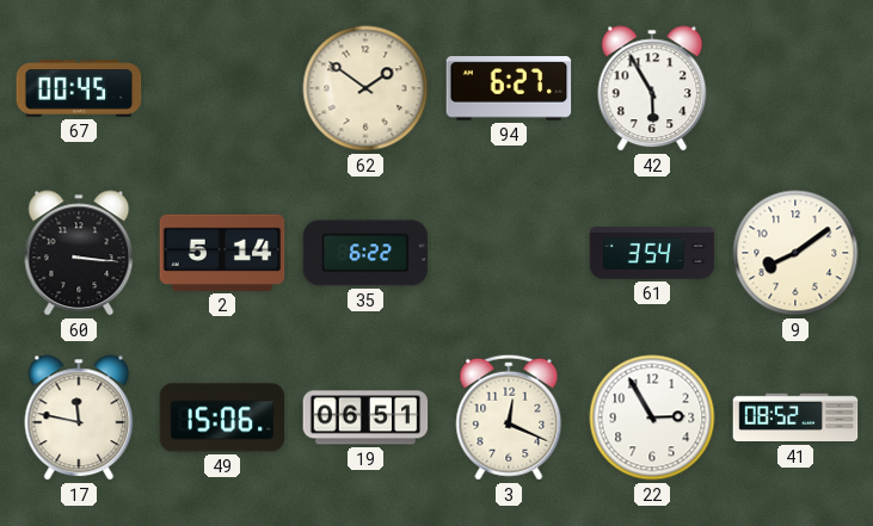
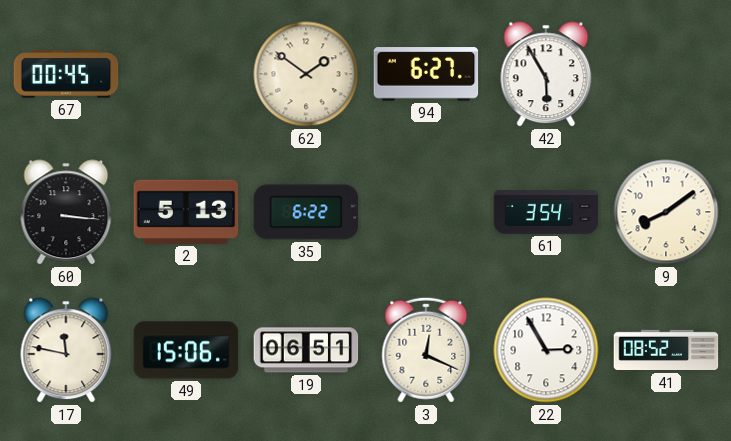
2: 5:14 -> 5:13
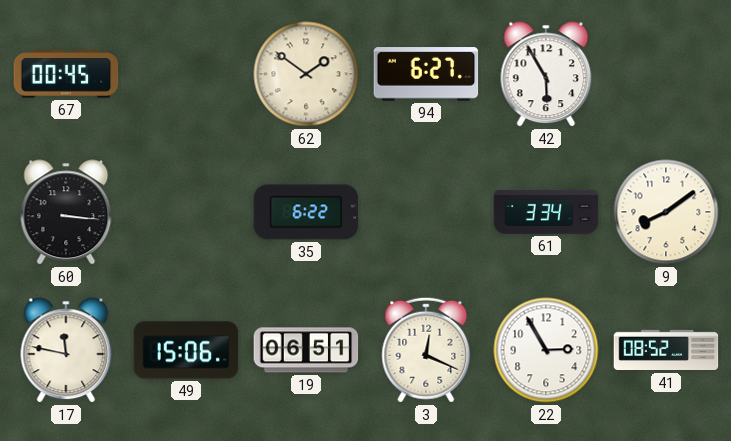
2: 5:13 -> none
61: 3:54 -> 3:34
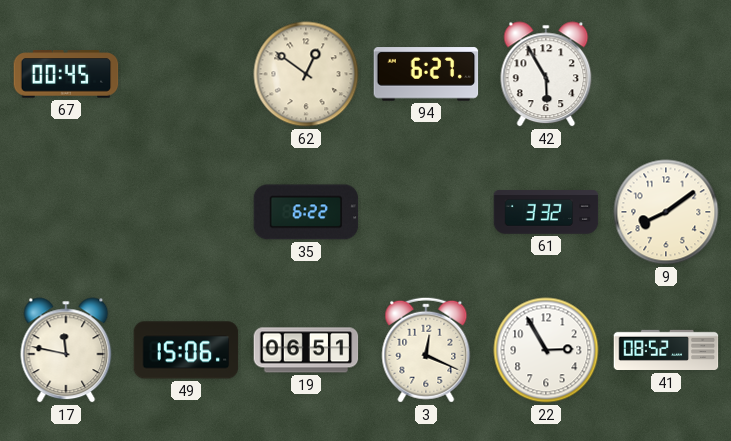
62: 1:51 -> 12:51
60: 3:16 -> none
61: 3:34 -> 3:32
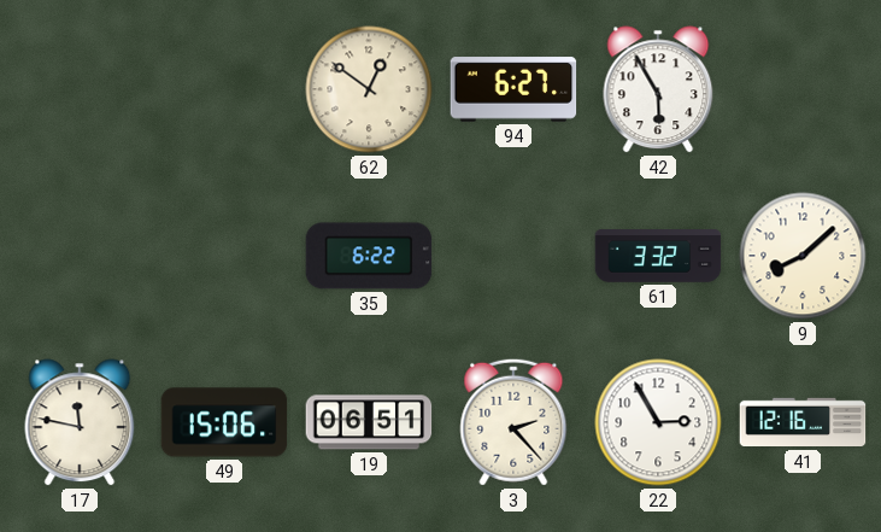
67: 00:45 -> none
9: 8:09 -> 8:08
3: 12:19 -> 2:23
41: 08:52 -> 12:16
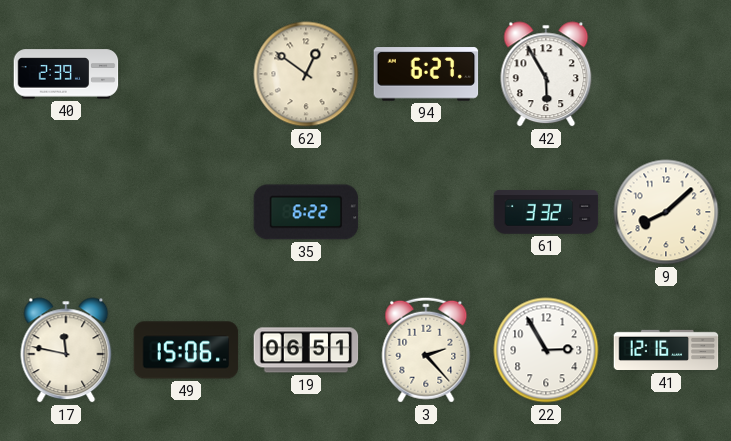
40: none -> 2:39
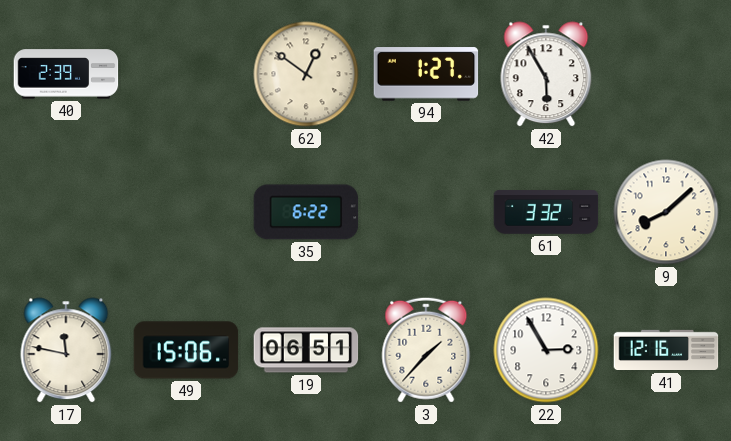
94: 6:27 -> 1:27
3: 2:23 -> 1:37
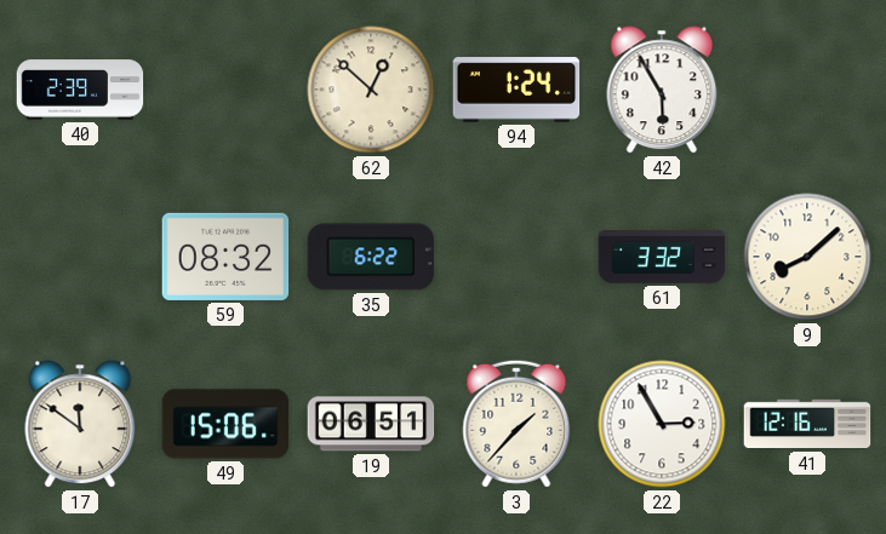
62: 12:51 -> 12:52
94: 1:27 -> 1:24
59: none -> 08:32
17: 11:47 -> 11:51
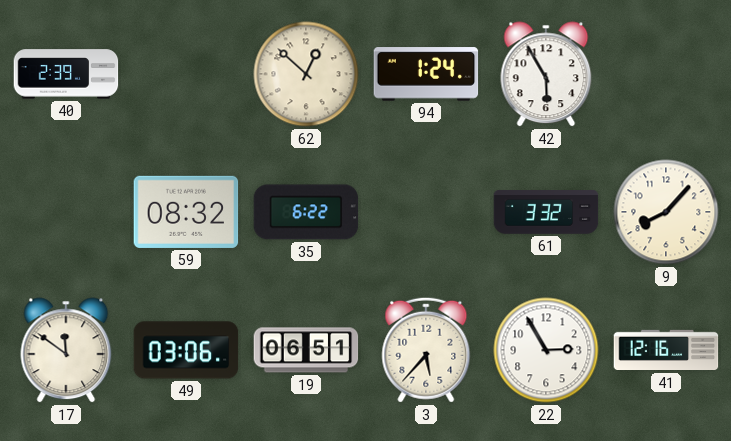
9: 8:08 -> 8:07
49: 15:06 -> 03:06
3: 1:37 -> 5:37
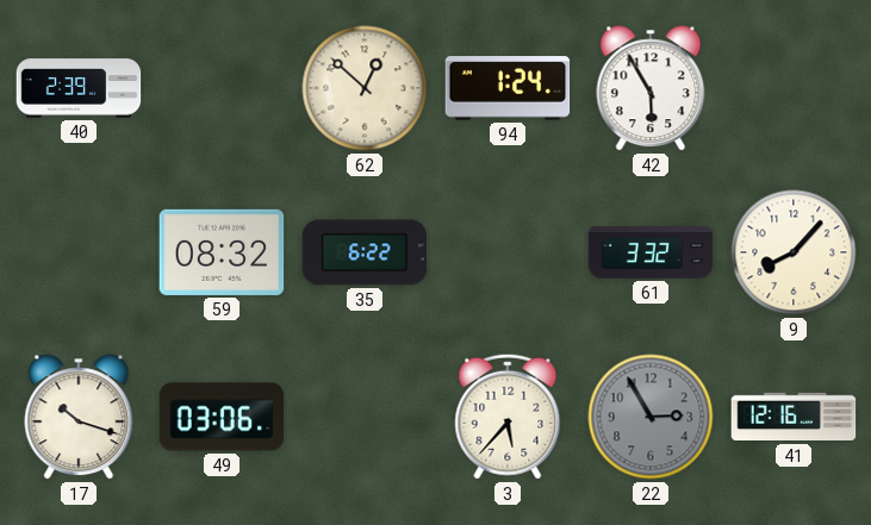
17: 11:51 -> 10:18
19: 06:51 -> none
22 dial: white -> grey
